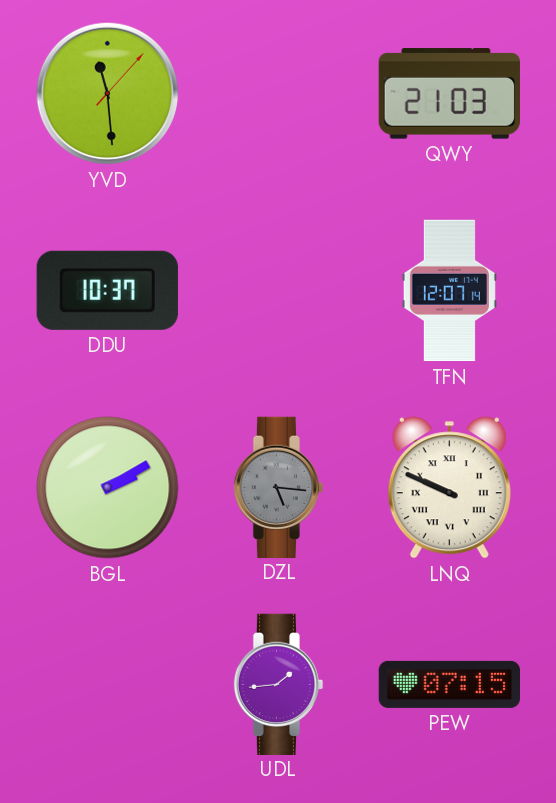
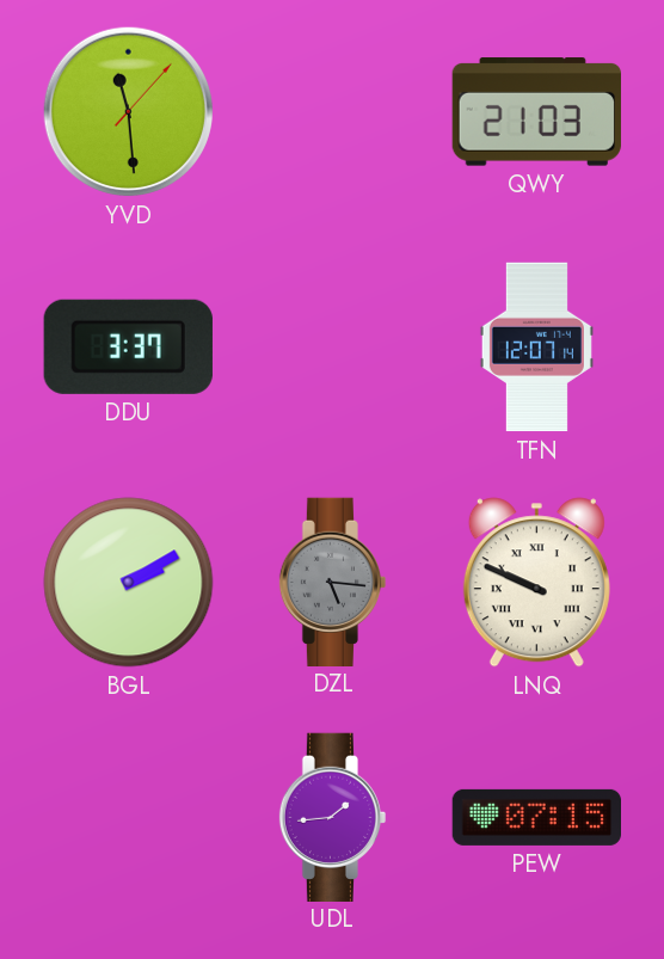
DDU: 10:37 -> 3:37
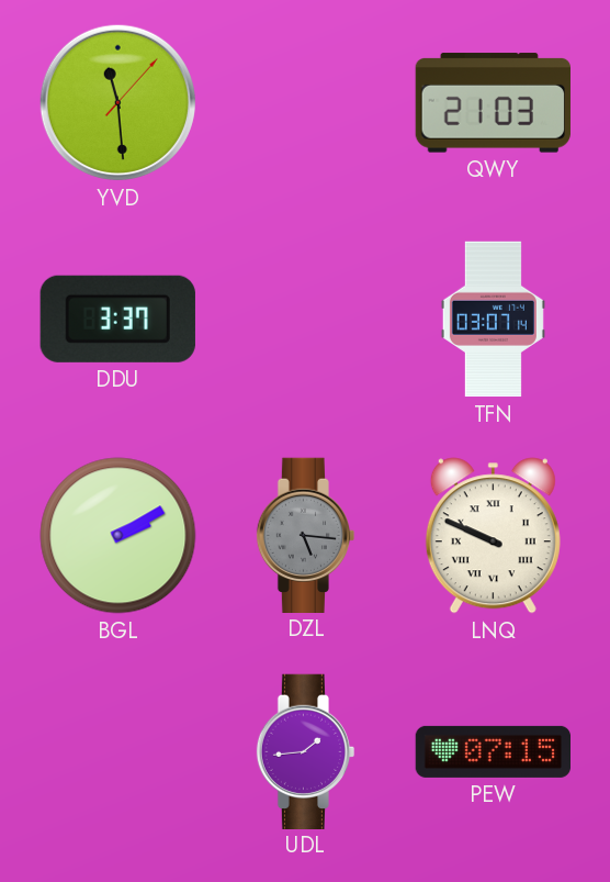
TFN: 12:07 -> 03:07
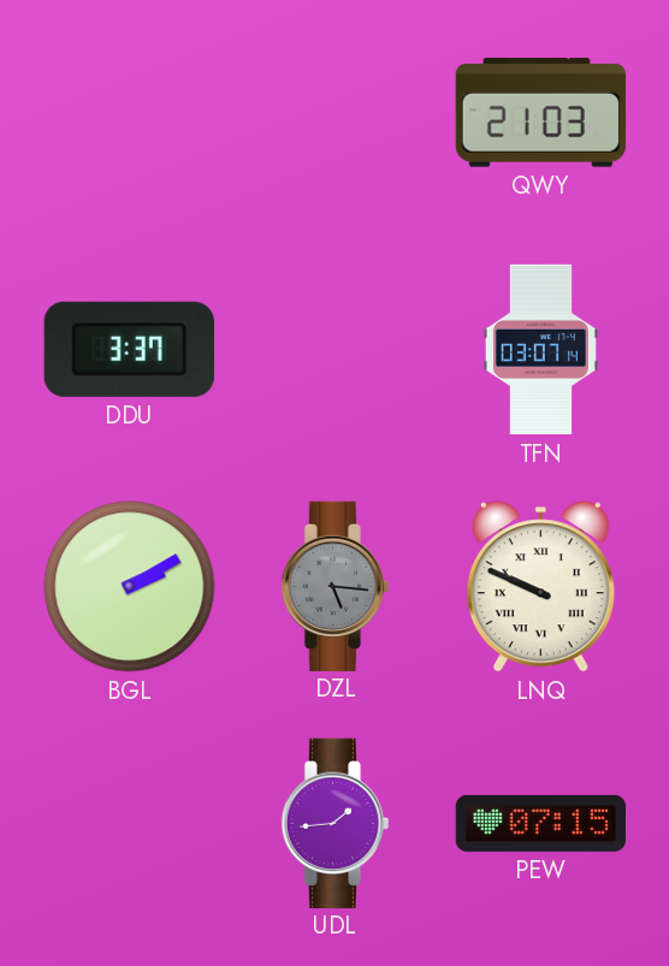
YVD: 11:29 -> none
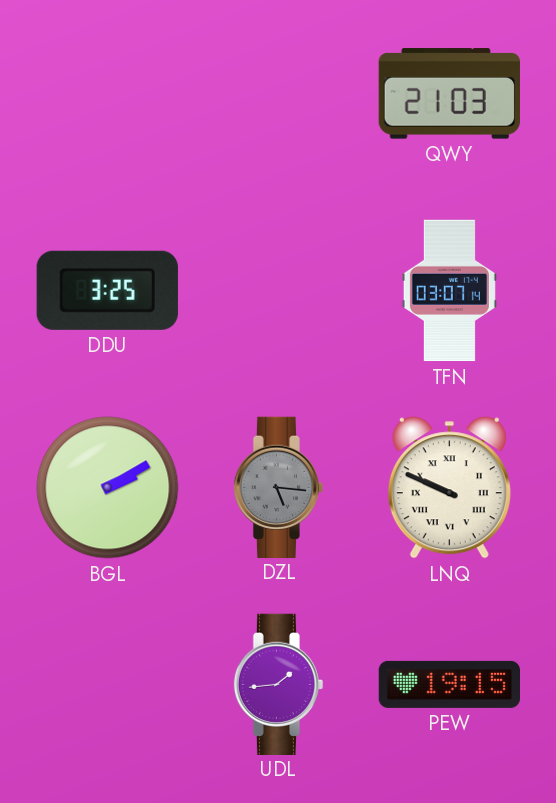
DDU: 3:37 -> 3:25
PEW: 07:15 -> 19:15
